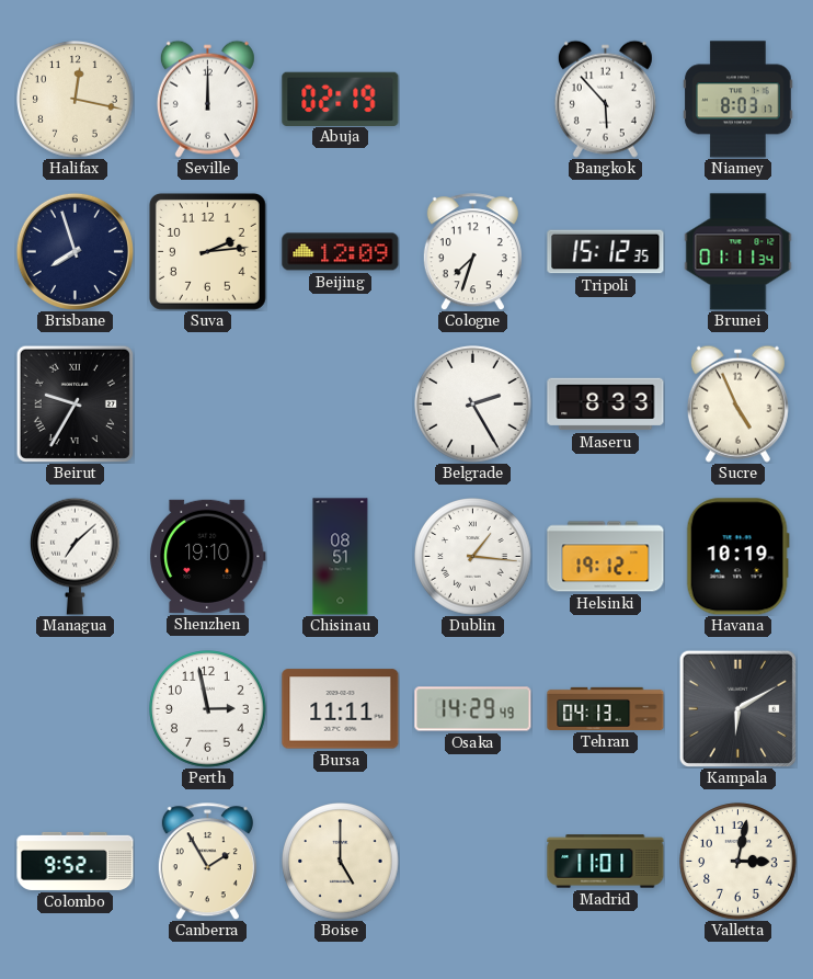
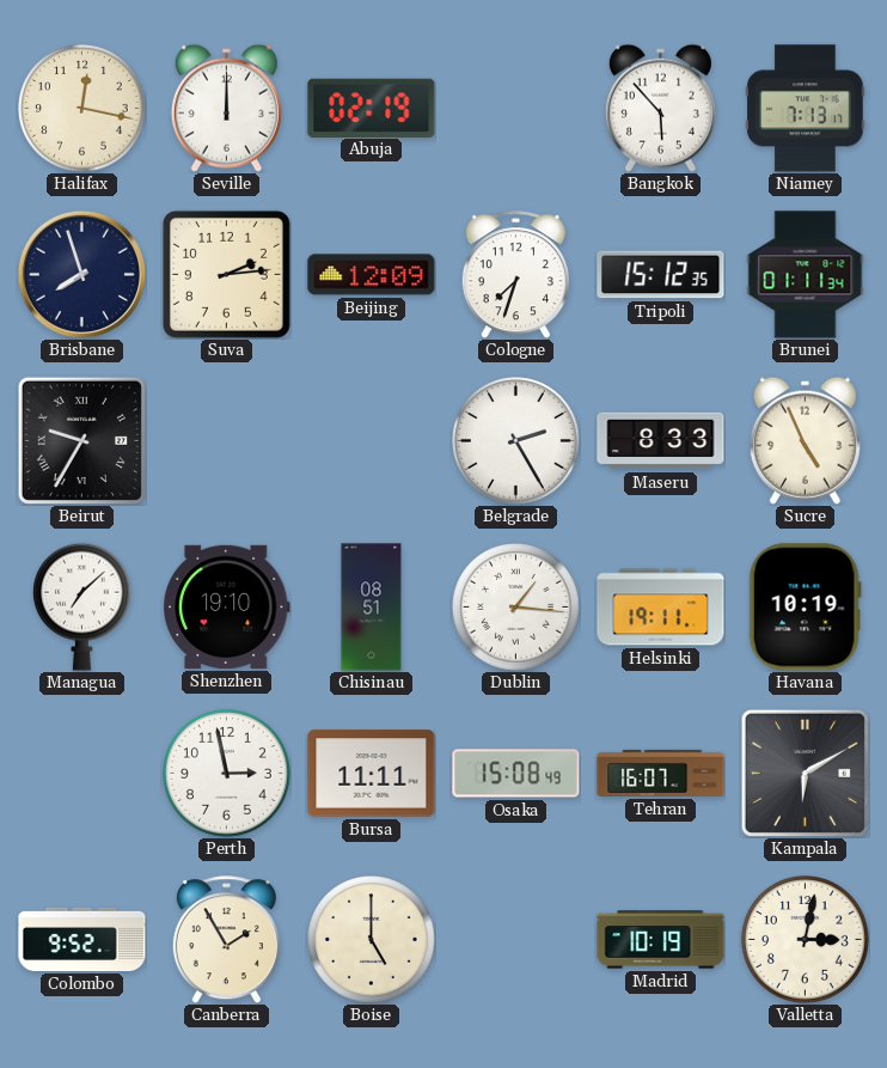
Niamey: 8:03 -> 7:13
Helsinki: 19:12 -> 19:11
Osaka: 14:29 -> 15:08
Tehran: 04:13 -> 16:07
Madrid: 11:01 -> 10:19
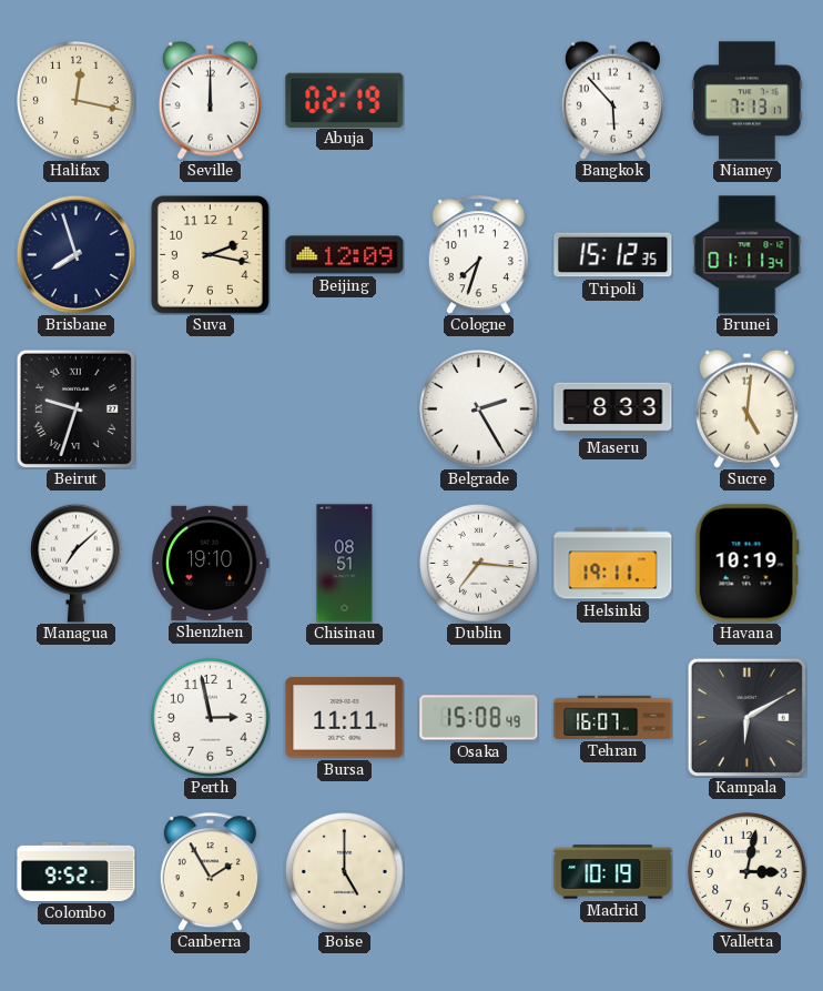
Suva: 2:14 -> 2:17
Beirut: 9:35 -> 9:33
Sucre: 4:56 -> 5:01
Dublin: 1:16 -> 7:16
